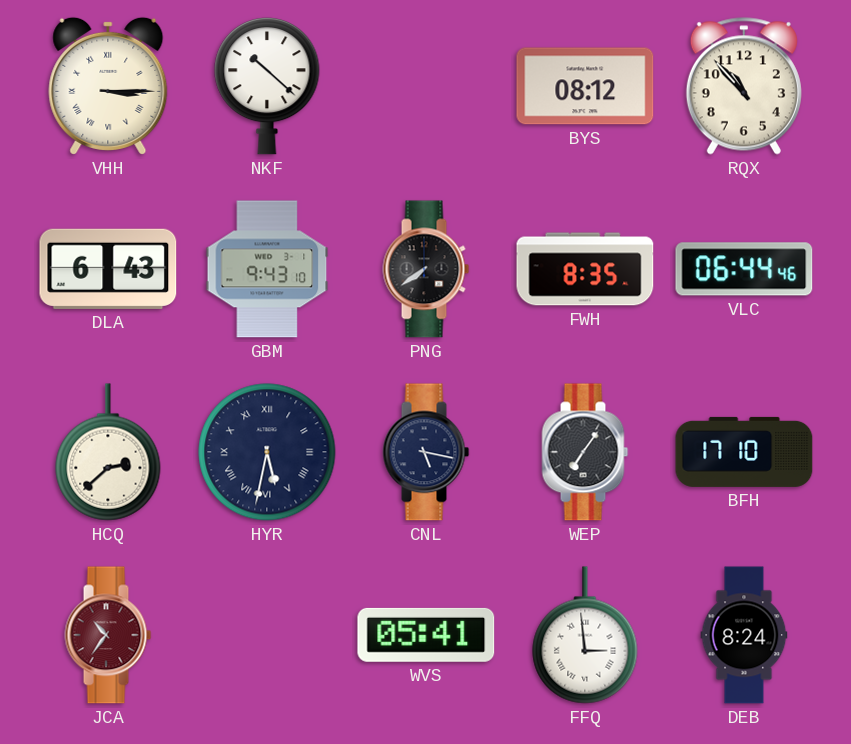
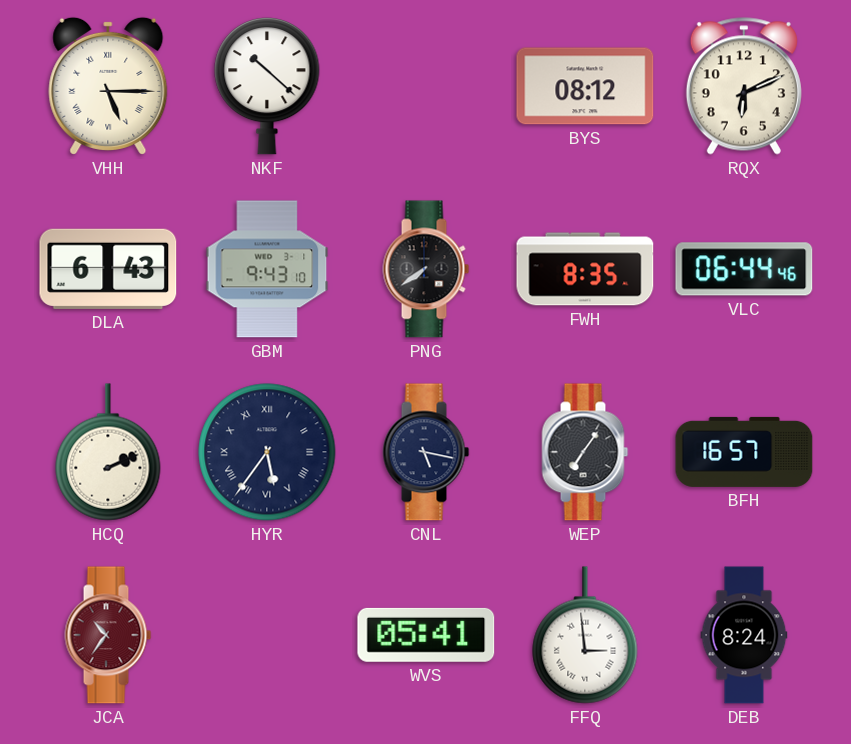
VHH: 3:15 -> 5:15
RQX: 10:53 -> 6:11
HCQ: 2:38 -> 2:11
HYR: 5:32 -> 5:36
BFH: 17:10 -> 16:57
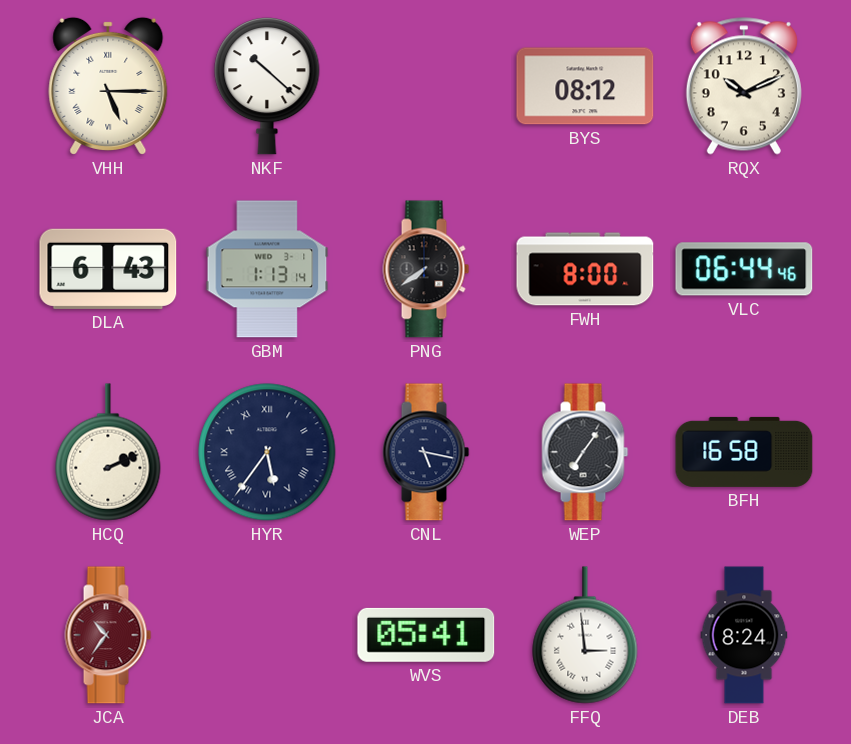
RQX: 6:11 -> 10:11
GBM: 9:43 -> 1:13
FWH: 8:35 -> 8:00
BFH: 16:57 -> 16:58
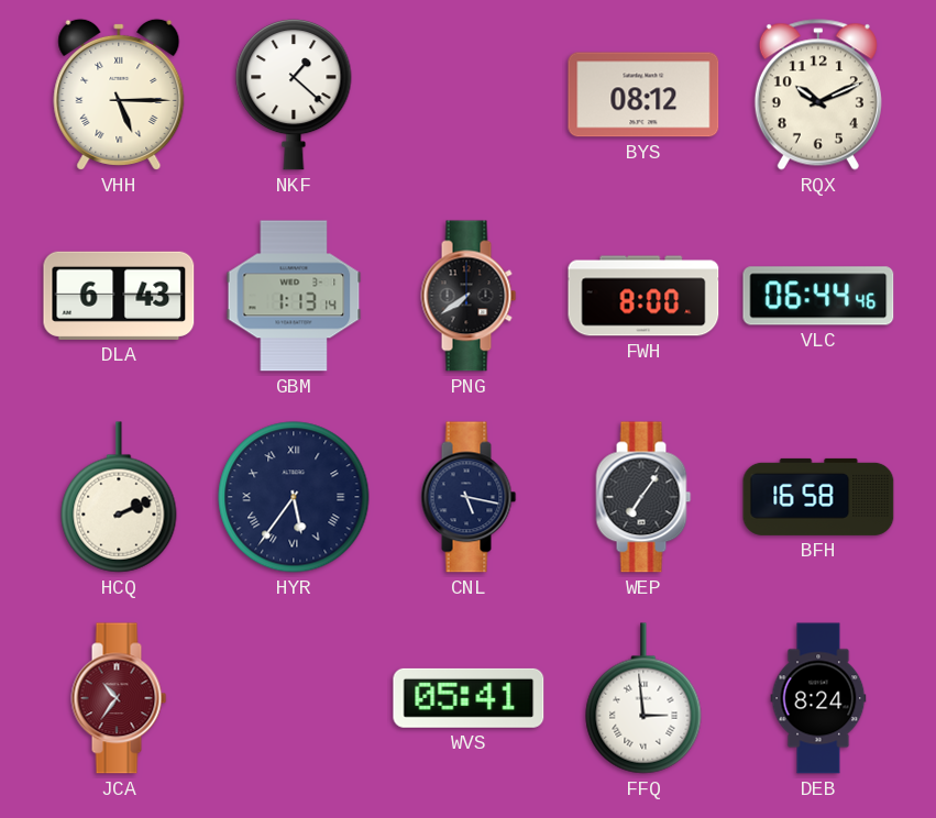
NKF: 10:22 -> 1:22
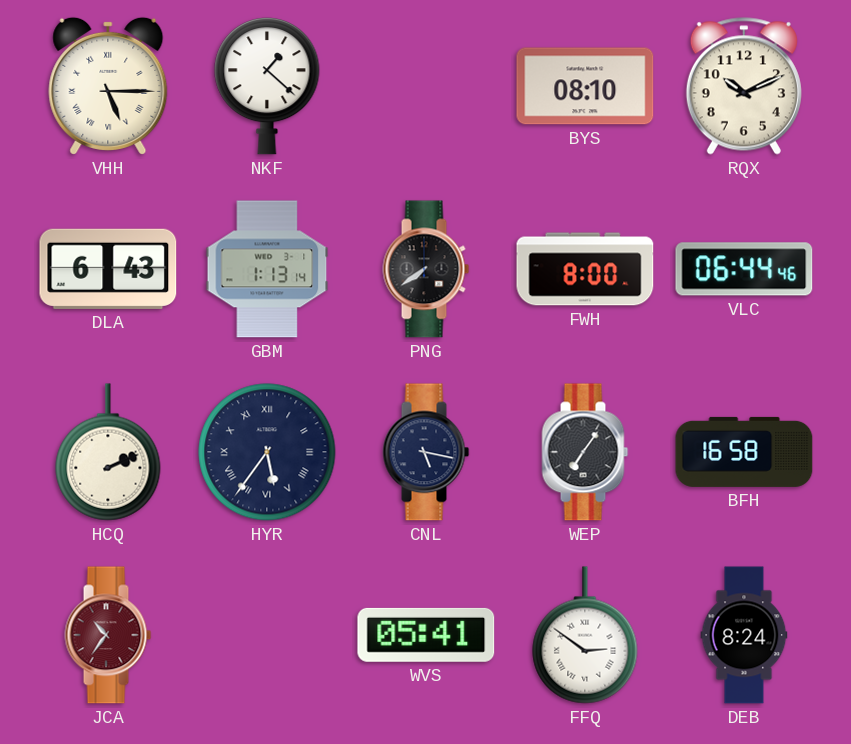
BYS: 08:12 -> 08:10
FFQ: 2:59 -> 2:51
